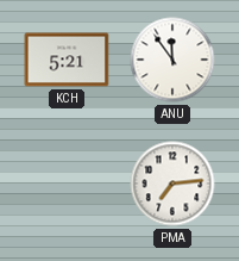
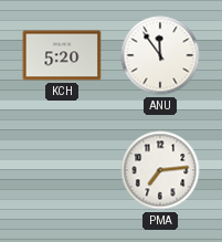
KCH: 5:21 -> 5:20
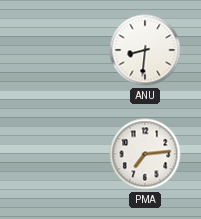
KCH: 5:20 -> none
ANU: 11:54 -> 8:31
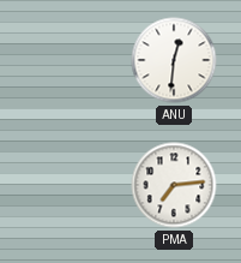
ANU: 8:31 -> 12:31
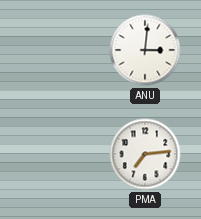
ANU: 12:31 -> 3:01
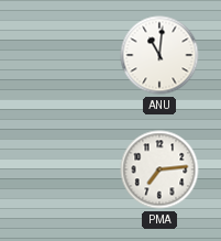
ANU: 3:01 -> 11:01
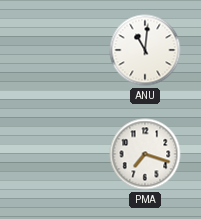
PMA: 7:14 -> 7:18
